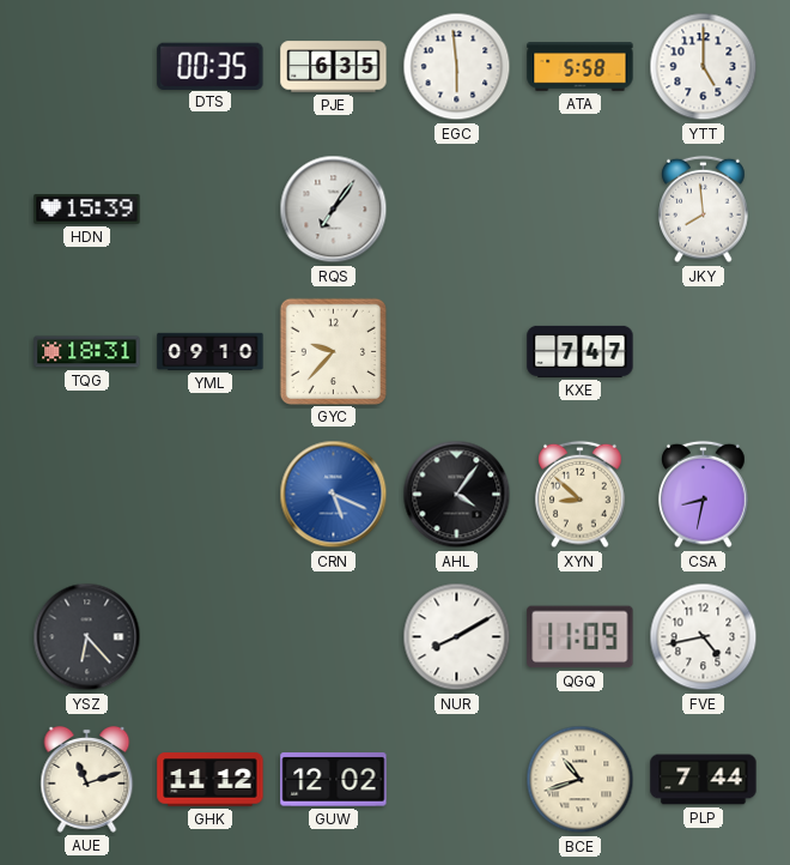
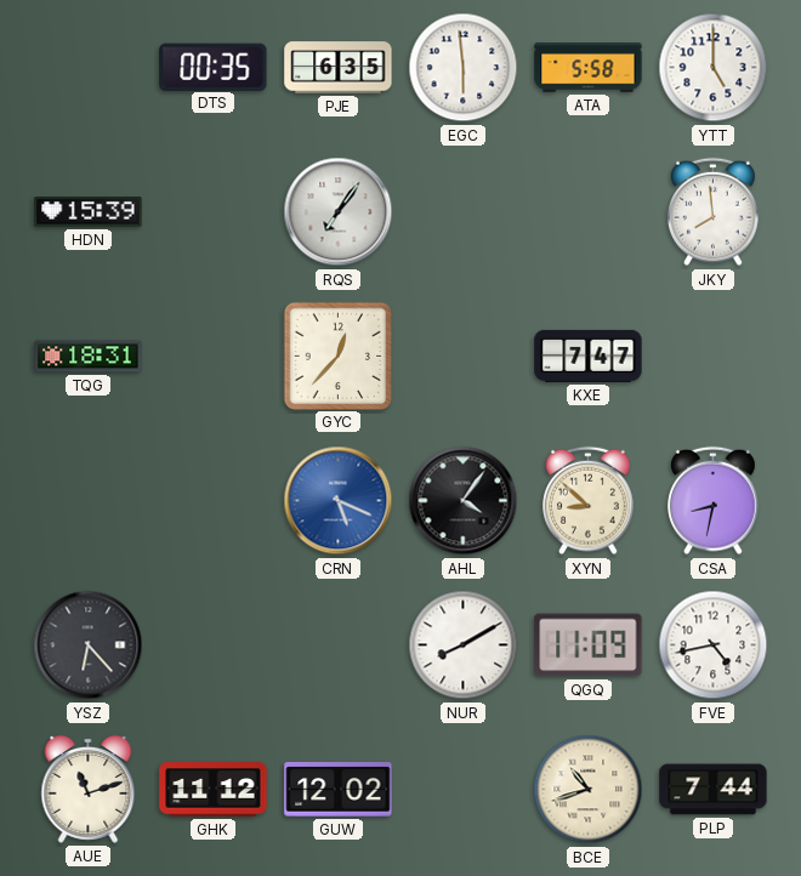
YML: 09:10 -> none
GYC: 9:37 -> 12:37
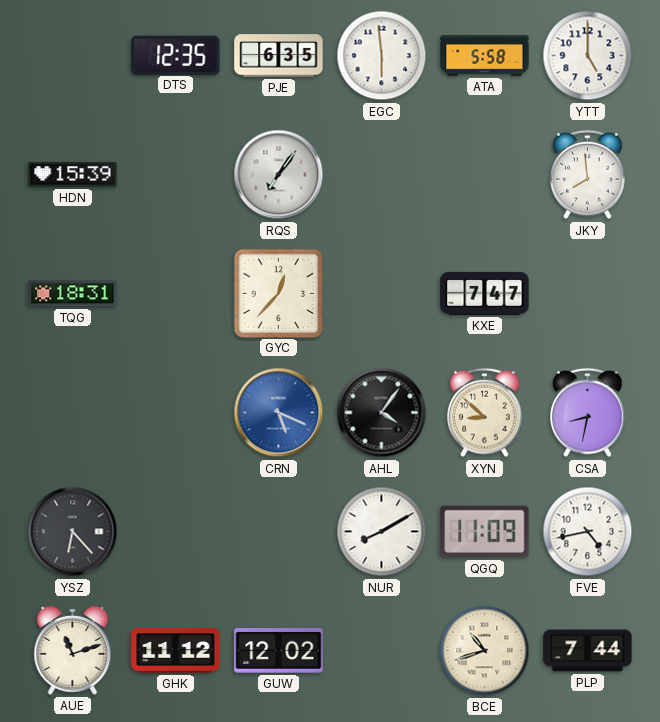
DTS: 00:35 -> 12:35
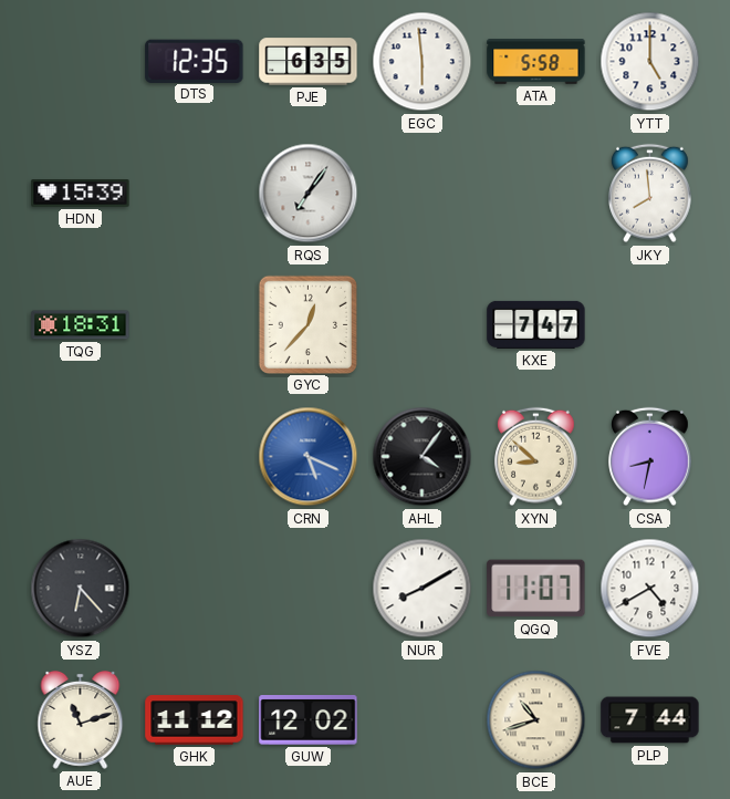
QGQ: 11:09 -> 11:07
FVE: 4:43 -> 4:40
